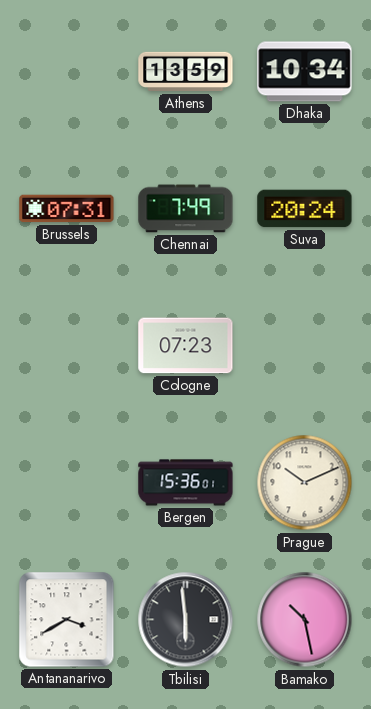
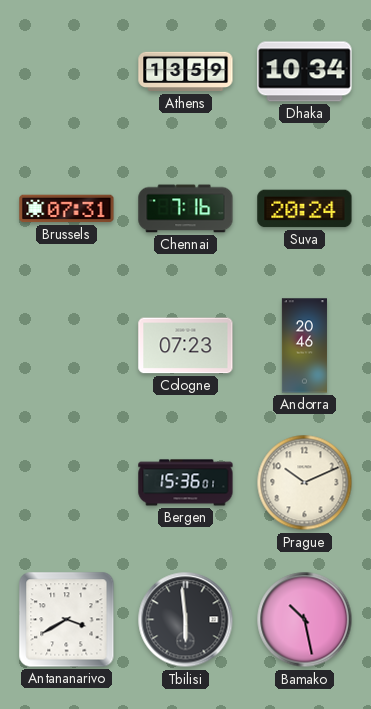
Chennai: 7:49 -> 7:16
Andorra: none -> 20:46
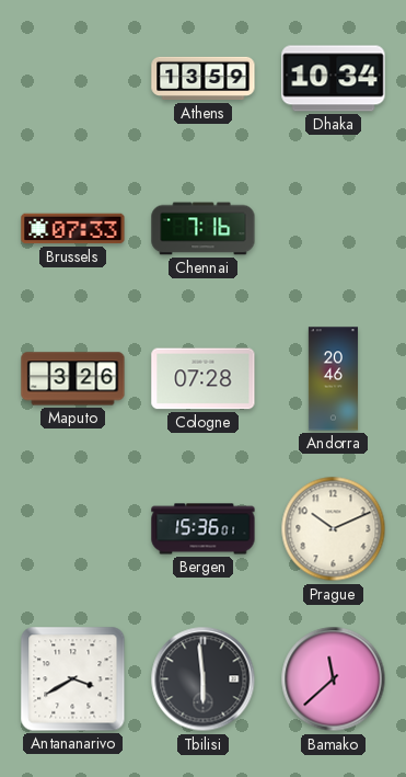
Brussels: 07:31 -> 07:33
Suva: 20:24 -> none
Maputo: none -> 3:26
Cologne: 07:23 -> 07:28
Bamako: 10:28 -> 11:38
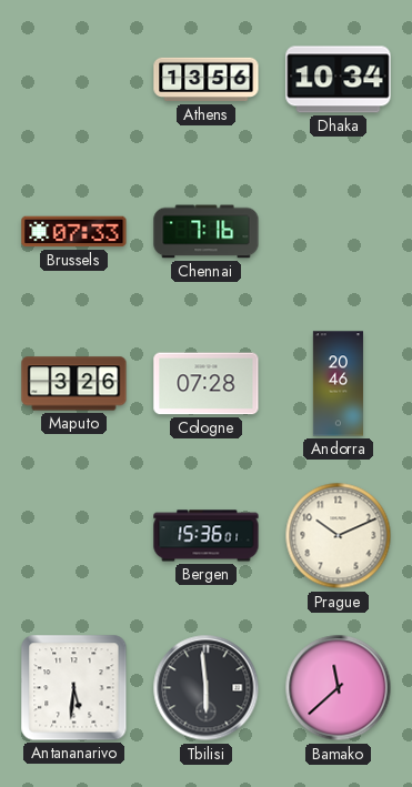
Athens: 13:59 -> 13:56
Antananarivo: 3:40 -> 5:31
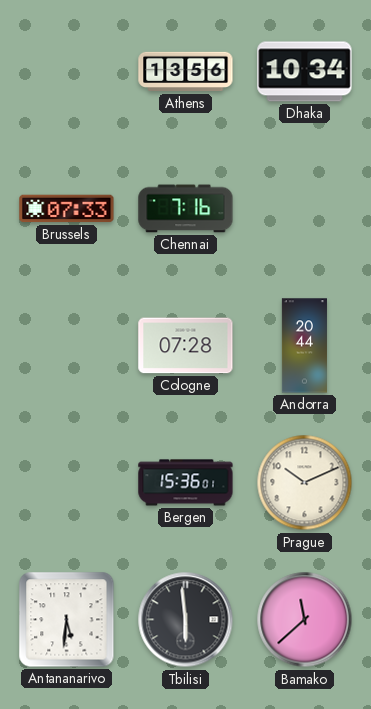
Maputo: 3:26 -> none
Andorra: 20:46 -> 20:44
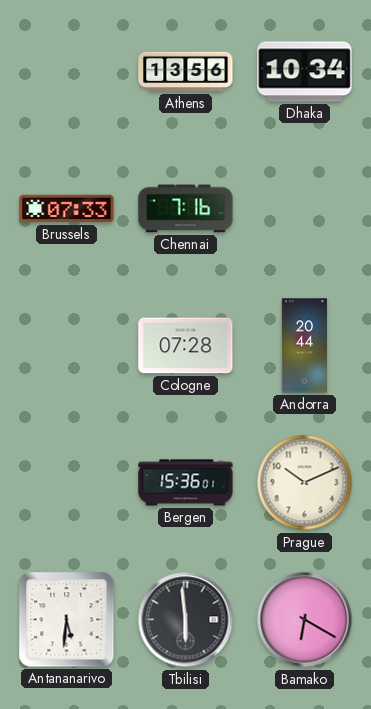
Bamako: 11:38 -> 6:20
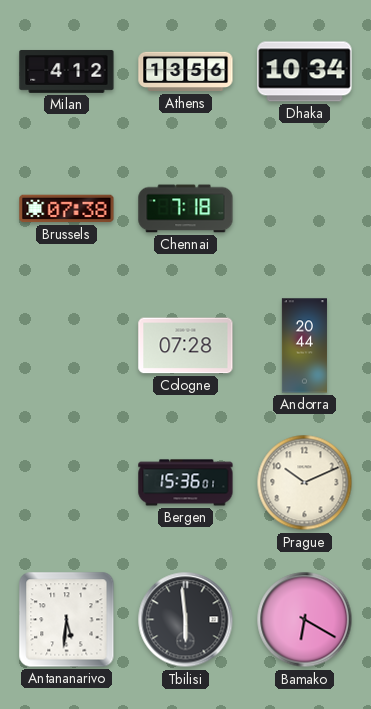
Milan: none -> 4:12
Brussels: 07:33 -> 07:38
Chennai: 7:16 -> 7:18
